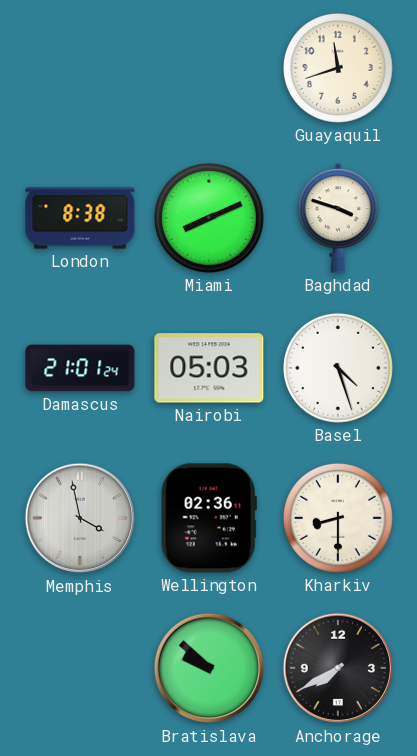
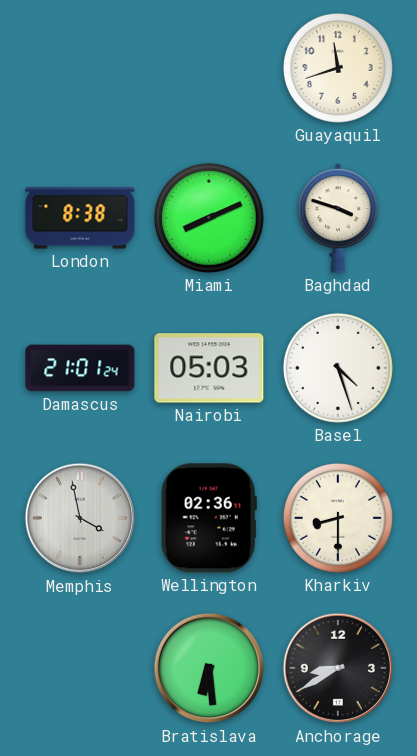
Bratislava: 9:52 -> 6:29
Anchorage: 7:40 -> 8:40
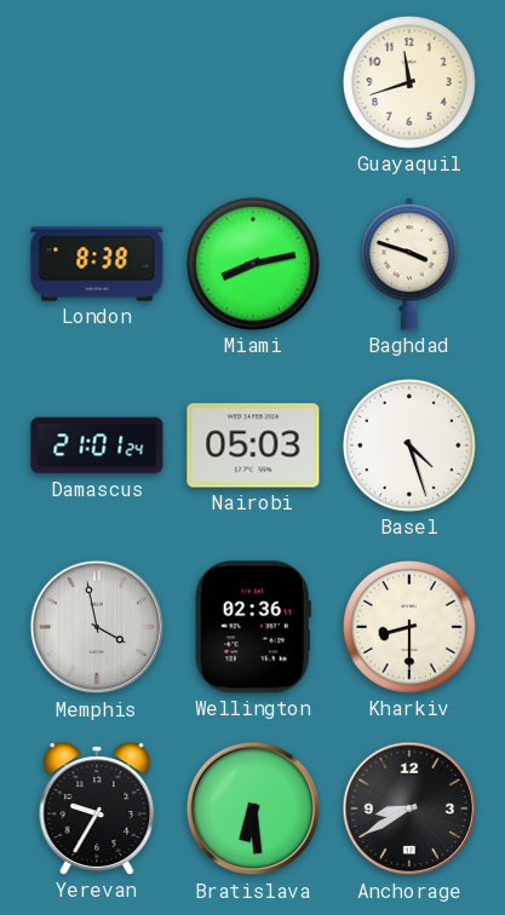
Miami: 8:11 -> 8:13
Yerevan: none -> 9:35
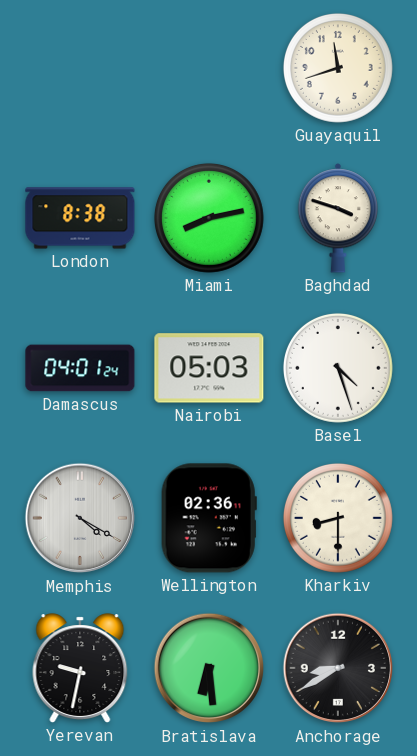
Damascus: 21:01 -> 04:01
Memphis: 3:58 -> 4:20
Yerevan: 9:35 -> 9:32
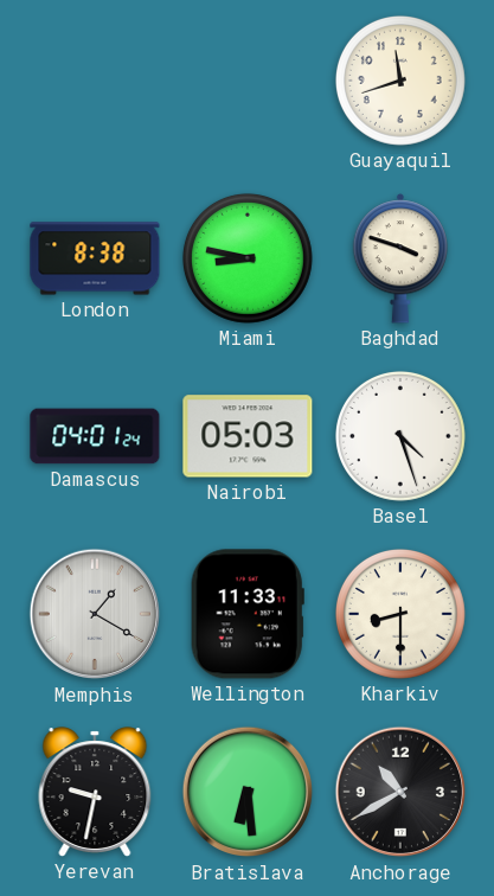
Miami: 8:13 -> 8:47
Memphis: 4:20 -> 1:20
Wellington: 02:36 -> 11:33
Anchorage: 8:40 -> 10:40
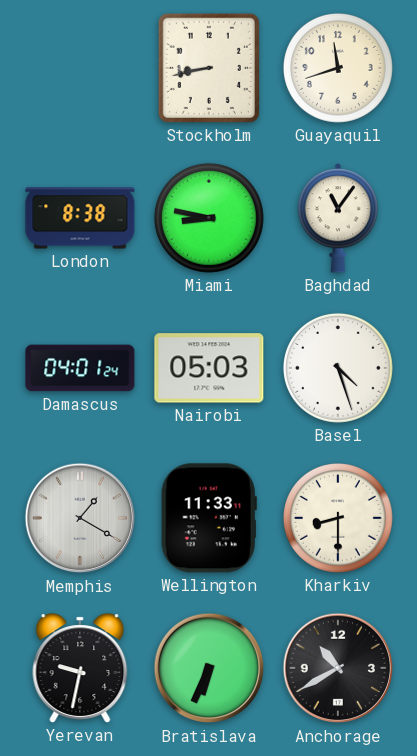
Stockholm: none -> 8:43
Baghdad: 3:48 -> 11:06
Bratislava: 6:29 -> 6:34
